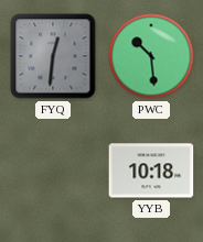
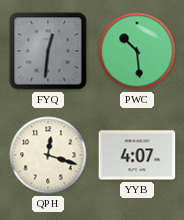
QPH: none -> 12:18
YYB: 10:18 -> 4:07
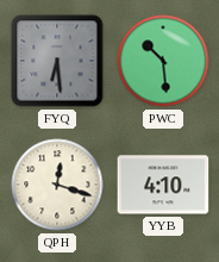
FYQ: 12:31 -> 6:29
YYB: 4:07 -> 4:10
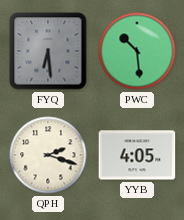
QPH: 12:18 -> 2:18
YYB: 4:10 -> 4:05
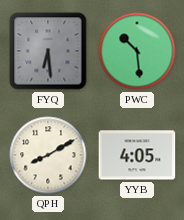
QPH: 2:18 -> 8:10
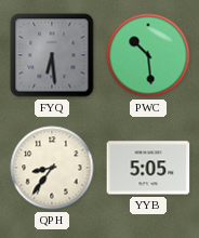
QPH: 8:10 -> 8:36
YYB: 4:05 -> 5:05
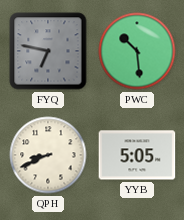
FYQ: 6:29 -> 6:47
QPH: 8:36 -> 8:41
